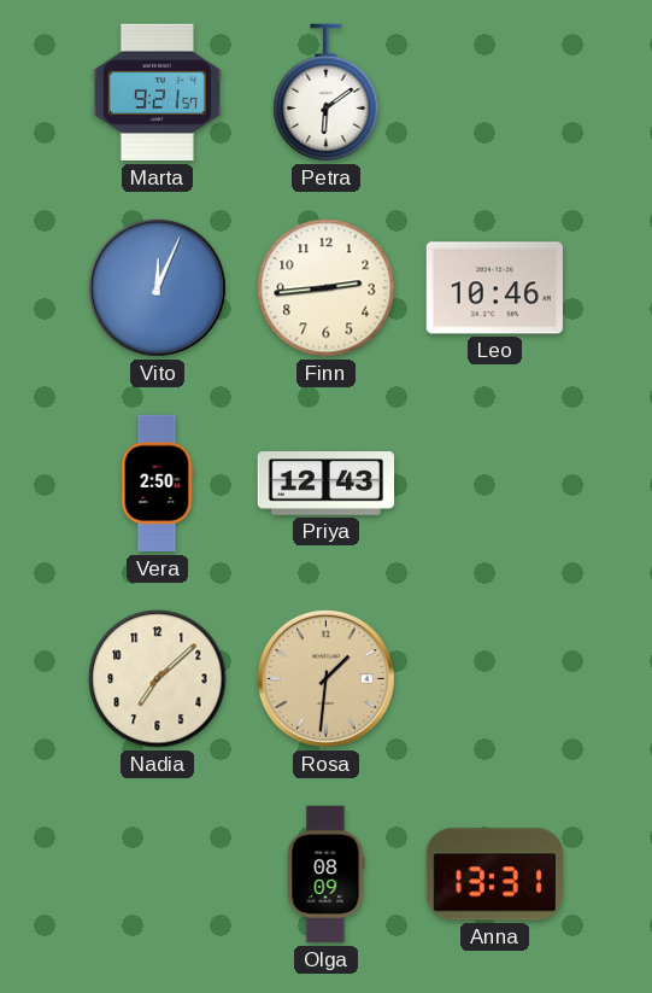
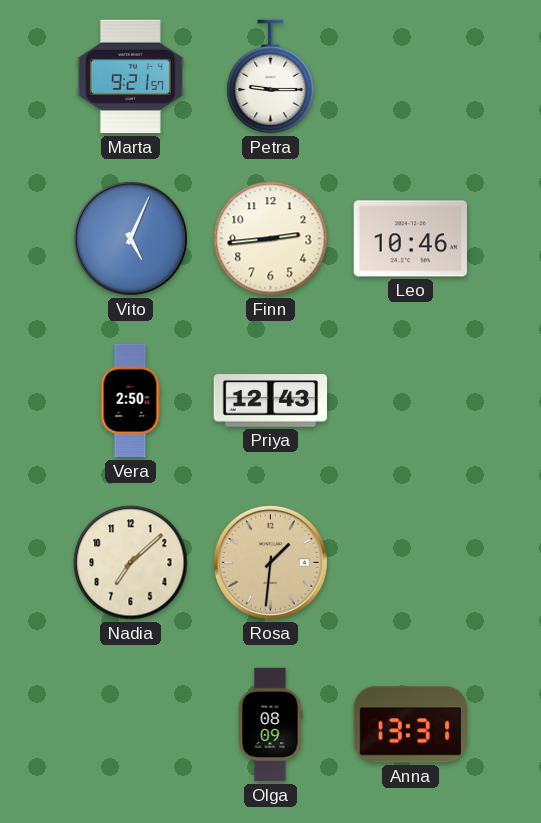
Petra: 6:09 -> 9:15
Vito: 12:04 -> 5:04
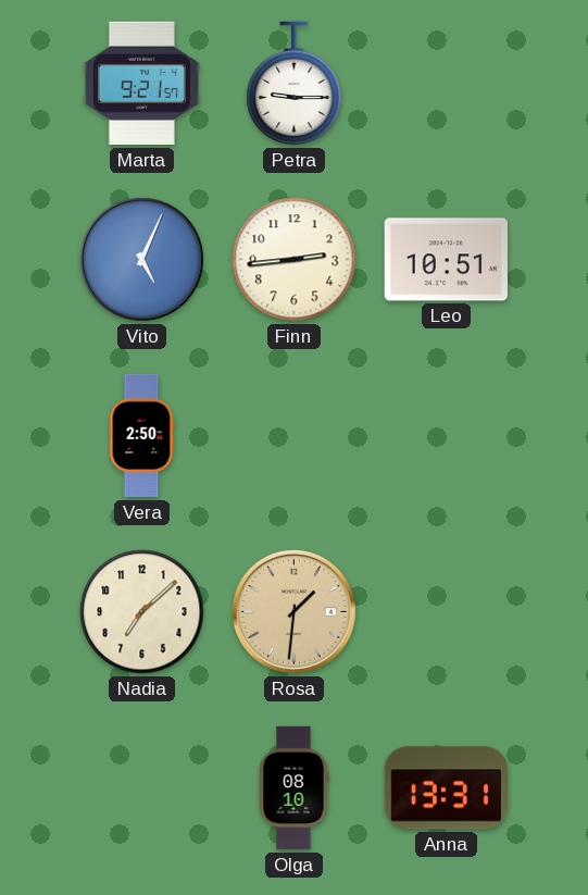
Leo: 10:46 -> 10:51
Priya: 12:43 -> none
Olga: 08:09 -> 08:10
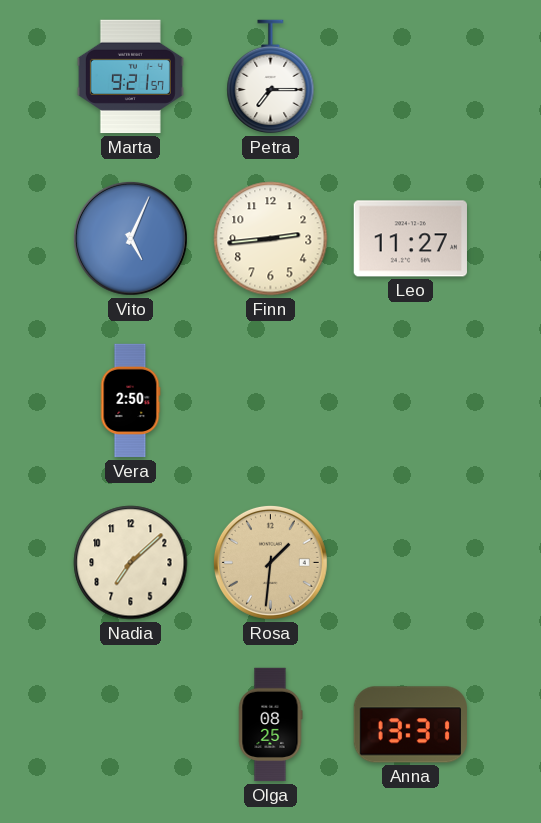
Petra: 9:15 -> 7:15
Leo: 10:51 -> 11:27
Olga: 08:10 -> 08:25
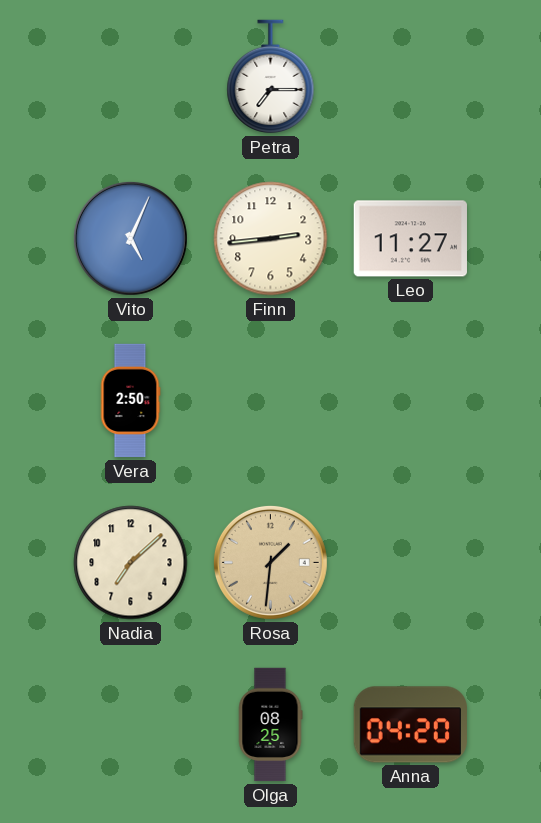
Marta: 9:21 -> none
Anna: 13:31 -> 04:20
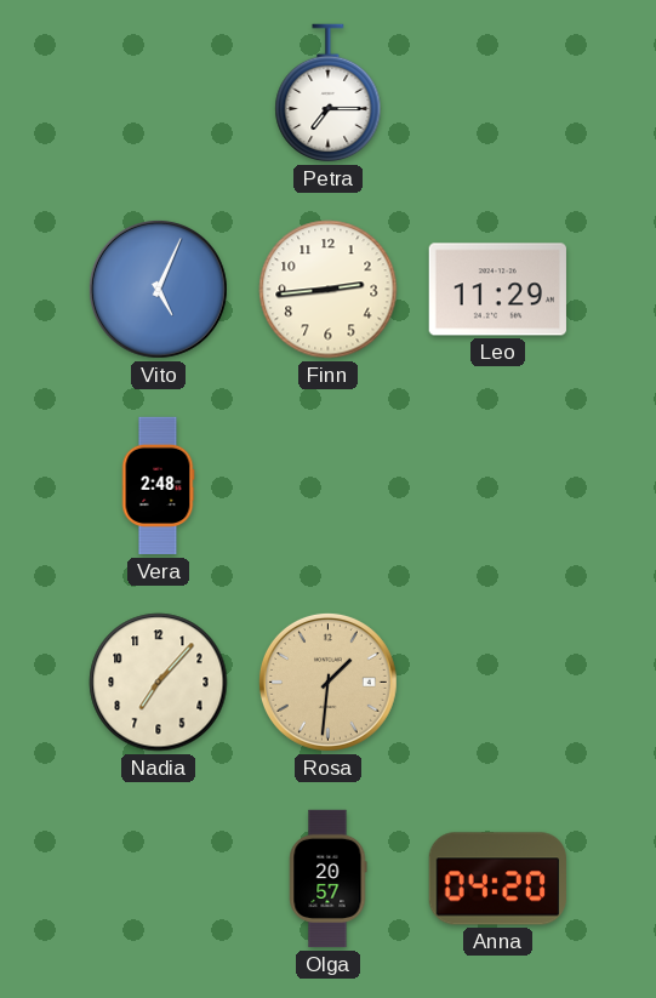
Leo: 11:27 -> 11:29
Vera: 2:50 -> 2:48
Nadia: 7:08 -> 7:07
Olga: 08:25 -> 20:57
